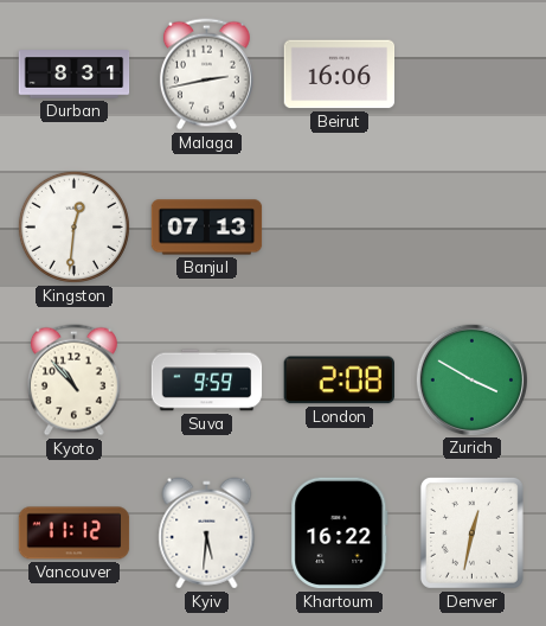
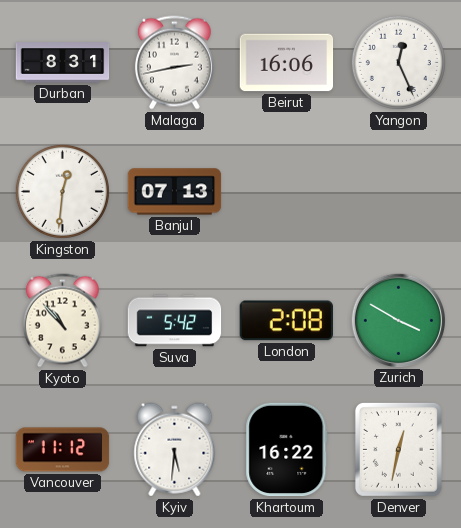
Yangon: none -> 12:26
Suva: 9:59 -> 5:42
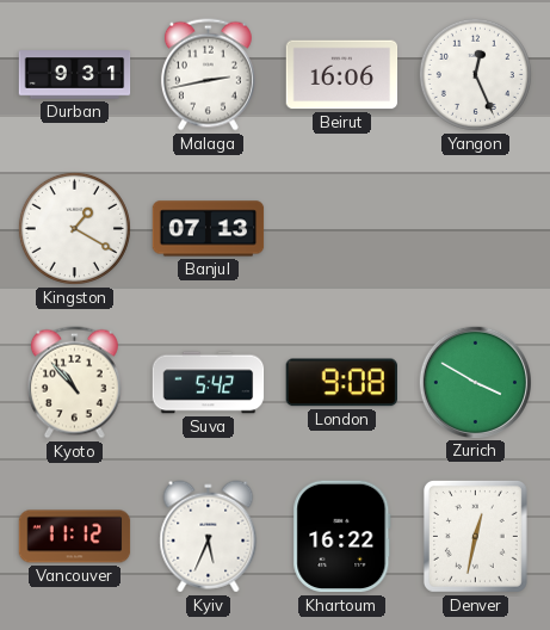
Durban: 8:31 -> 9:31
Kingston: 12:31 -> 1:20
London: 2:08 -> 9:08
Kyiv: 5:31 -> 5:34
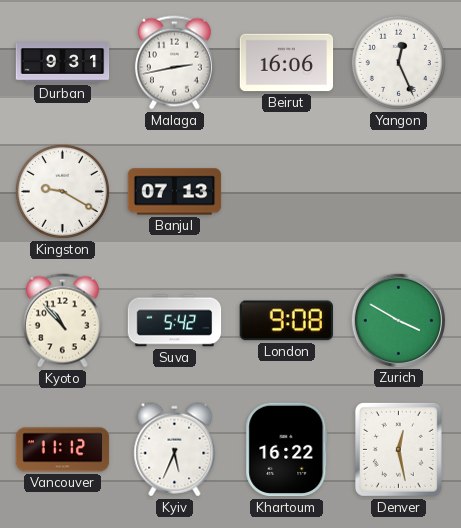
Kingston: 1:20 -> 9:20
Denver: 12:32 -> 12:28
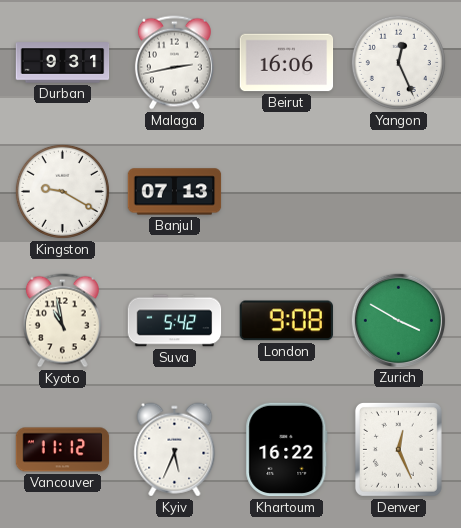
Kyoto: 10:53 -> 10:58
Denver: 12:28 -> 12:26
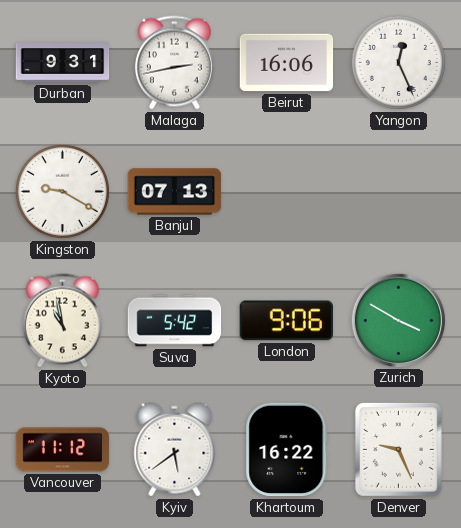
London: 9:08 -> 9:06
Kyiv: 5:34 -> 5:39
Denver: 12:26 -> 9:26
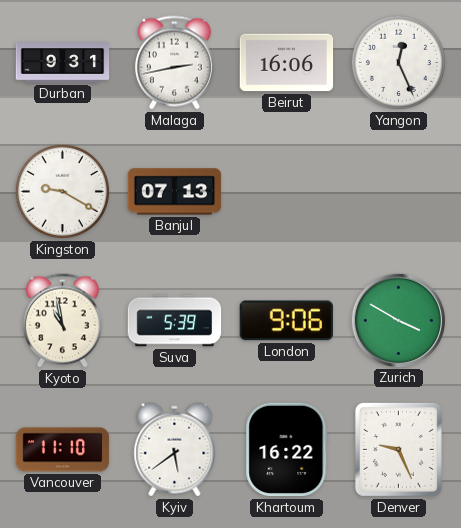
Suva: 5:42 -> 5:39
Vancouver: 11:12 -> 11:10
